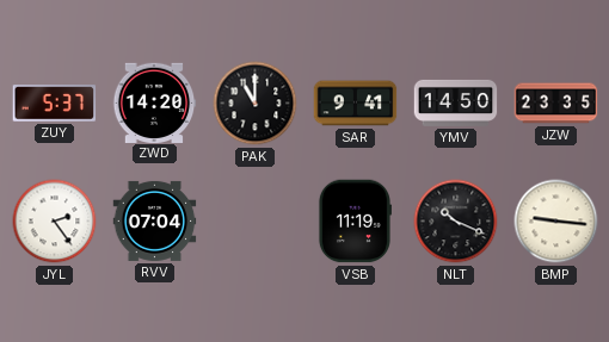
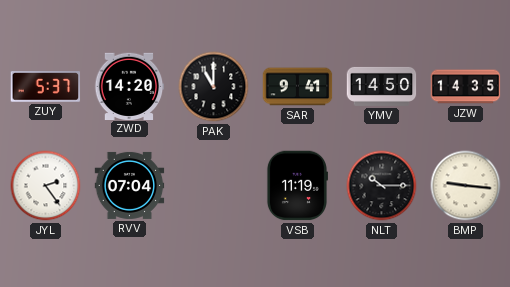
JZW: 23:35 -> 14:35
NLT: 10:19 -> 10:15
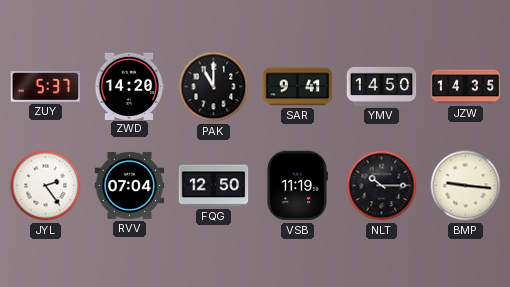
FQG: none -> 12:50
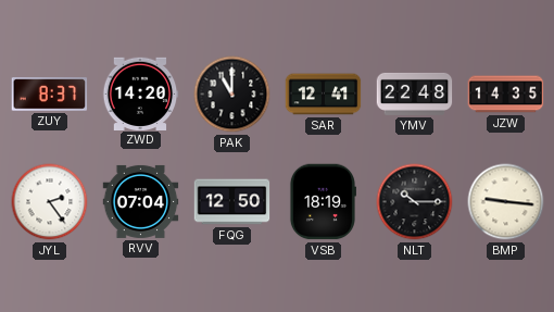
ZUY: 5:37 -> 8:37
SAR: 9:41 -> 12:41
YMV: 14:50 -> 22:48
VSB: 11:19 -> 18:19
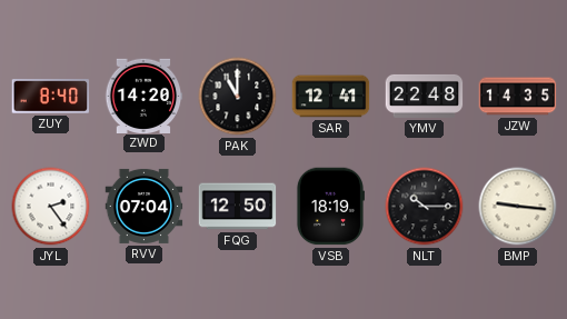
ZUY: 8:37 -> 8:40
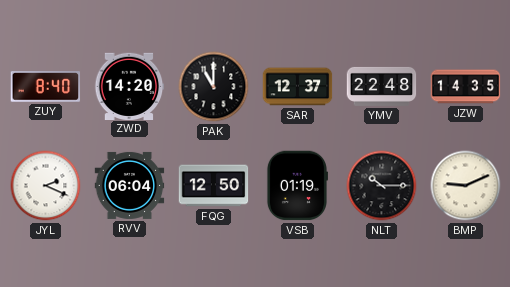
SAR: 12:41 -> 12:37
JYL: 2:24 -> 2:19
RVV: 07:04 -> 06:04
VSB: 18:19 -> 01:19
BMP: 9:16 -> 9:11
